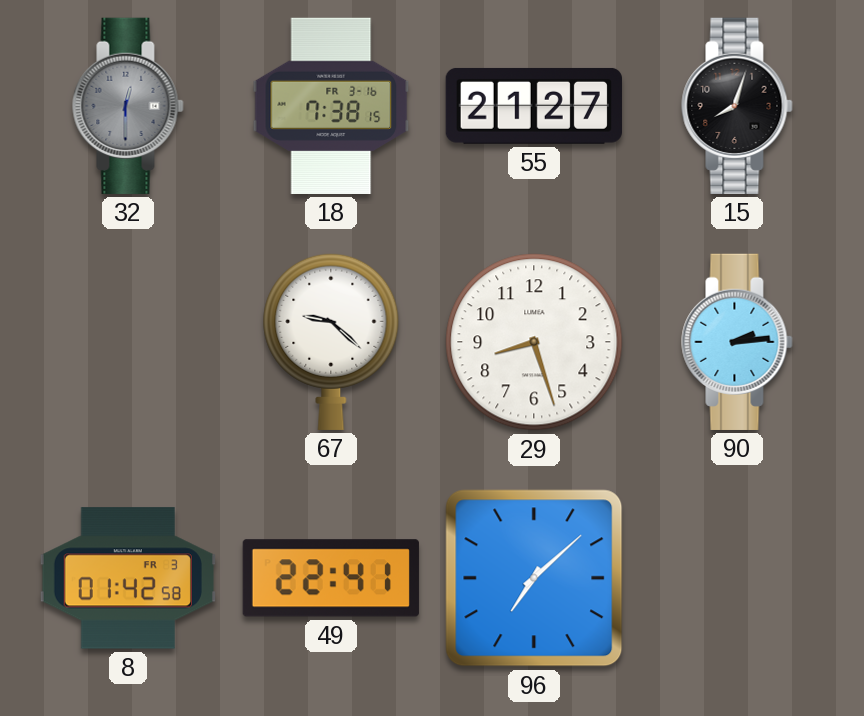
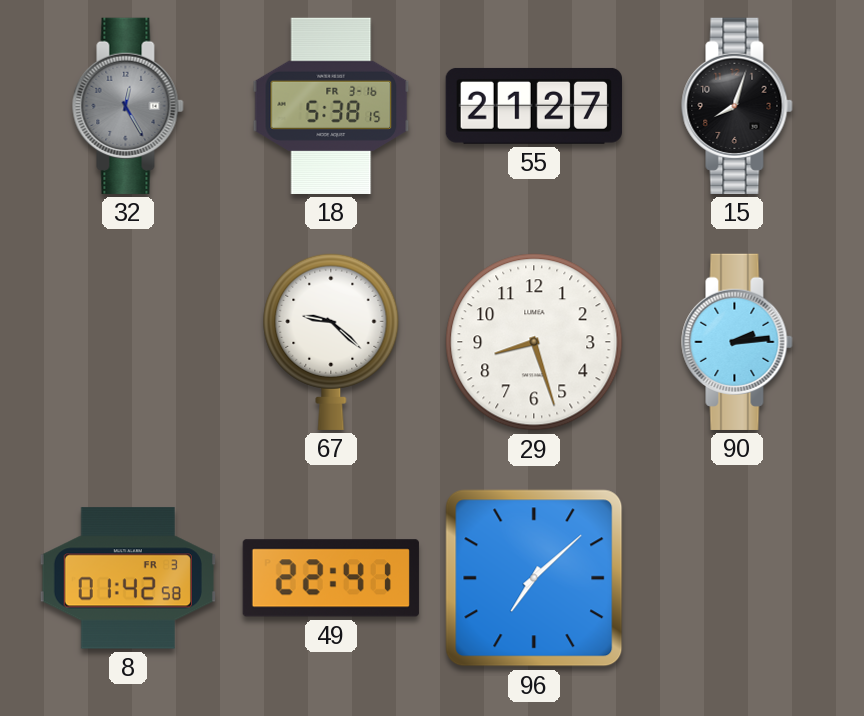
32: 12:30 -> 12:25
18: 7:38 -> 5:38
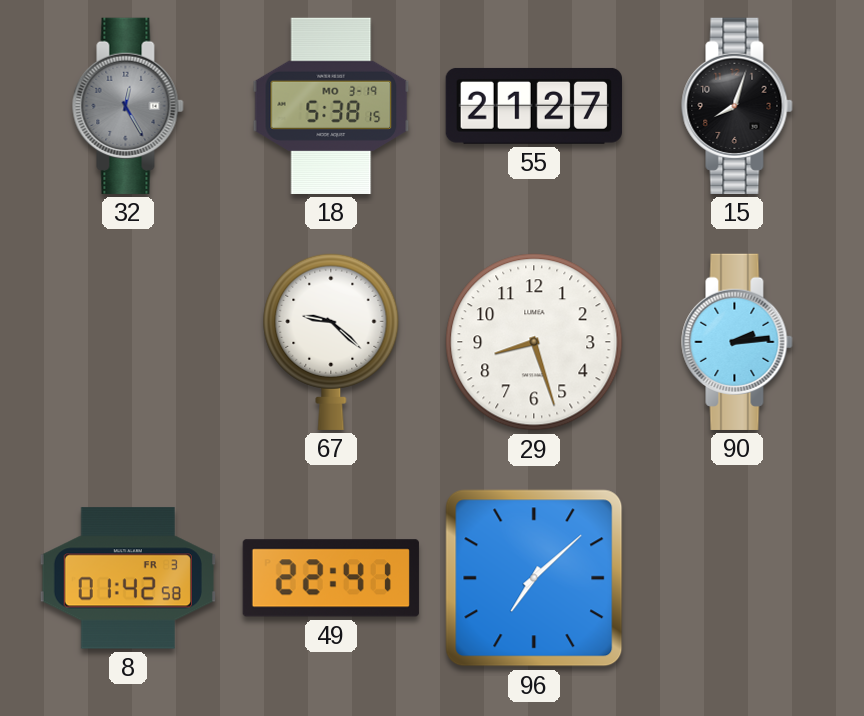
18 date: FR 3-16 -> MO 3-19
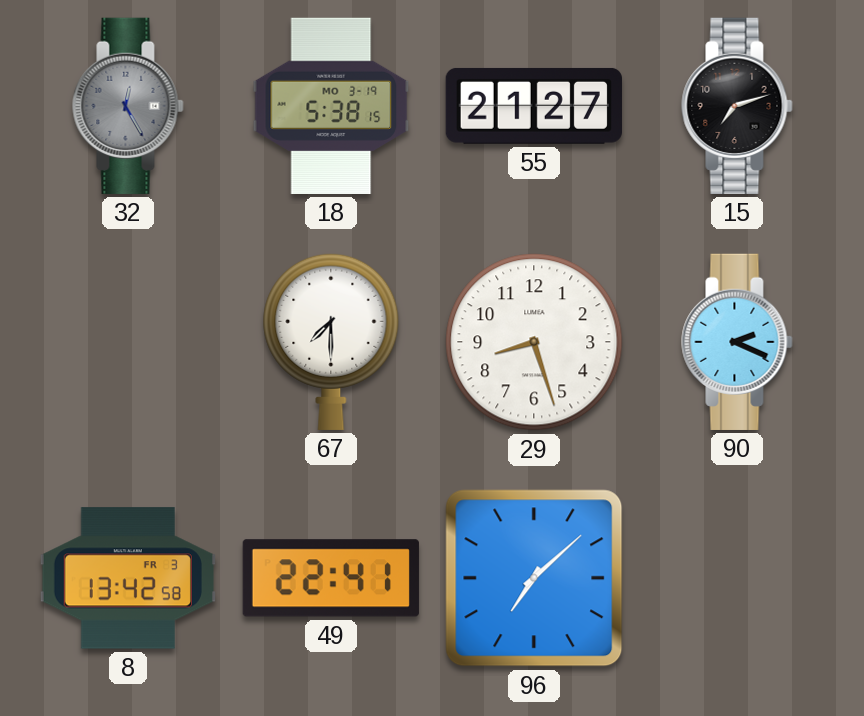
15: 8:03 -> 7:12
67: 9:22 -> 7:30
90: 2:14 -> 2:19
8: 01:42 -> 13:42
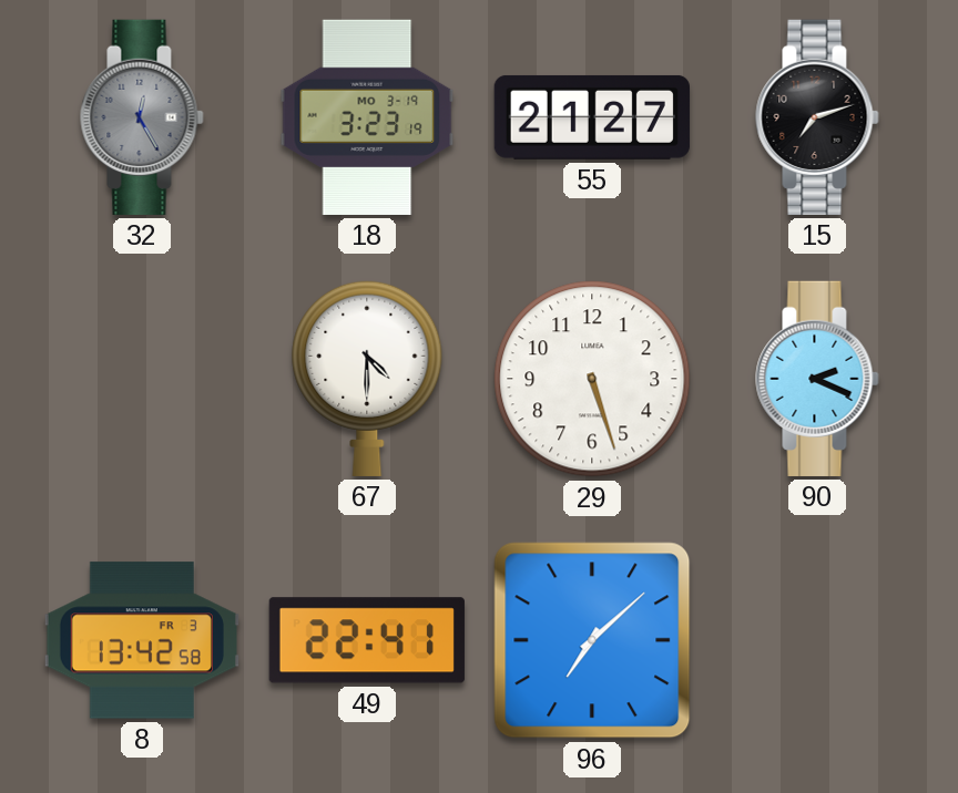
18: 5:38 -> 3:23
67: 7:30 -> 4:30
29: 8:27 -> 5:27
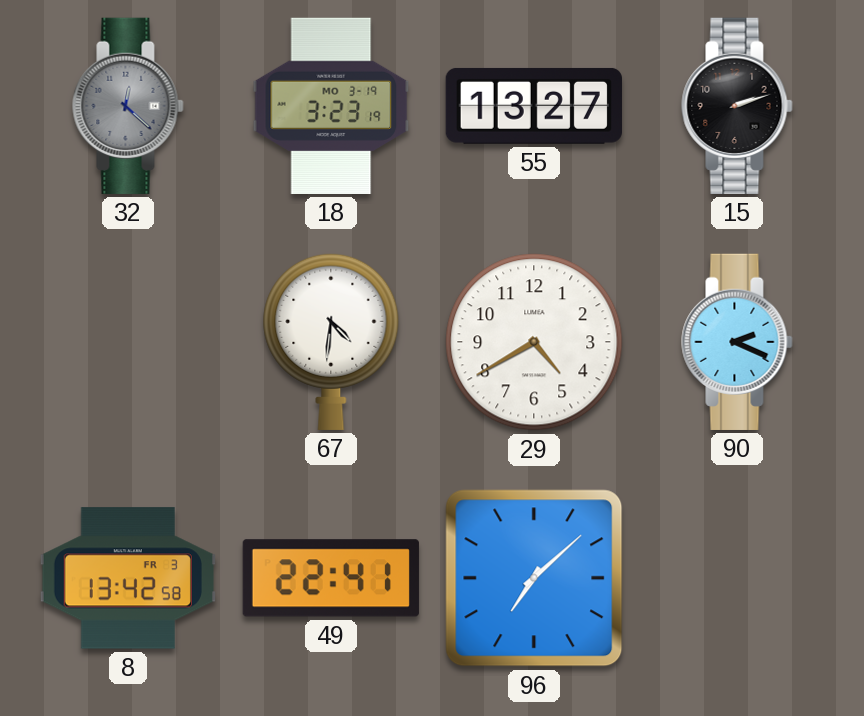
32: 12:25 -> 12:22
55: 21:27 -> 13:27
15: 7:12 -> 2:12
67: 4:30 -> 4:31
29: 5:27 -> 4:40
